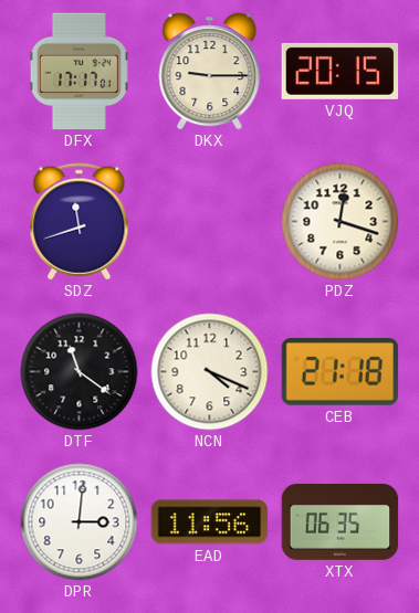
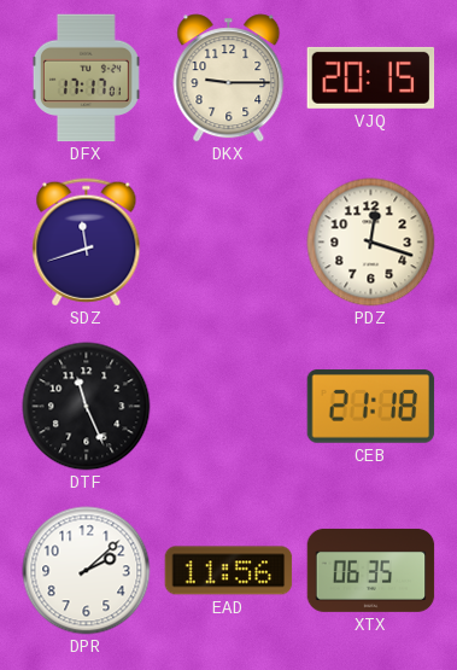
DTF: 11:21 -> 11:26
NCN: 4:19 -> none
DPR: 3:01 -> 2:08
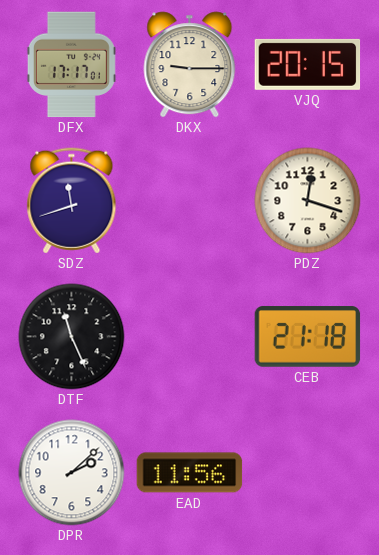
XTX: 06:35 -> none
